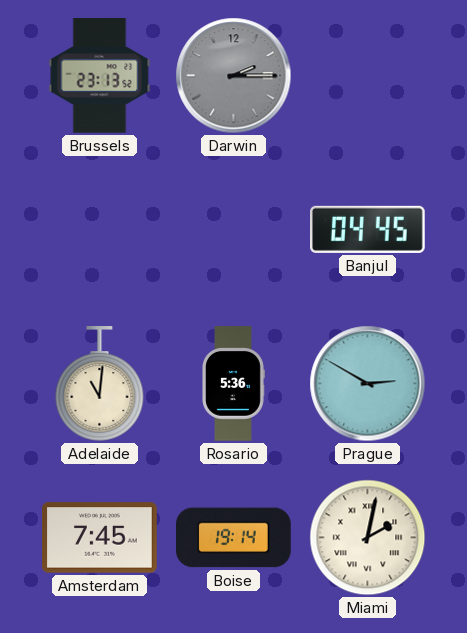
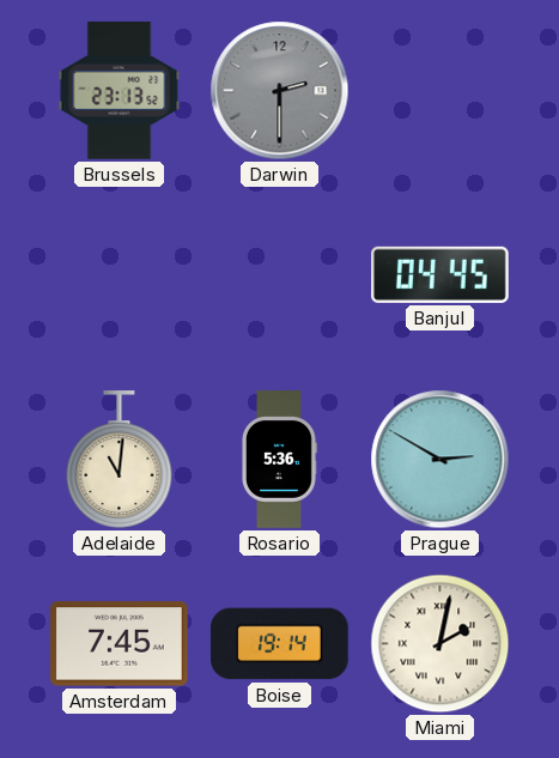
Darwin: 2:15 -> 2:30
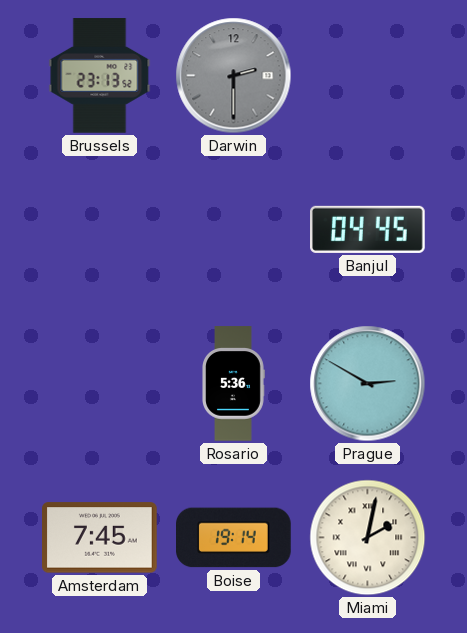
Adelaide: 11:01 -> none
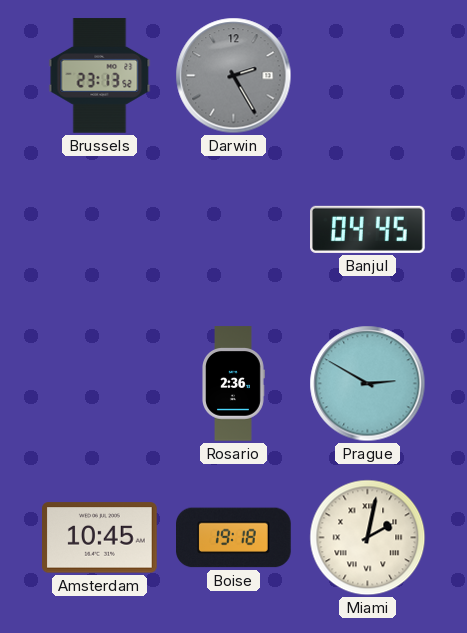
Darwin: 2:30 -> 2:25
Rosario: 5:36 -> 2:36
Amsterdam: 7:45 -> 10:45
Boise: 19:14 -> 19:18
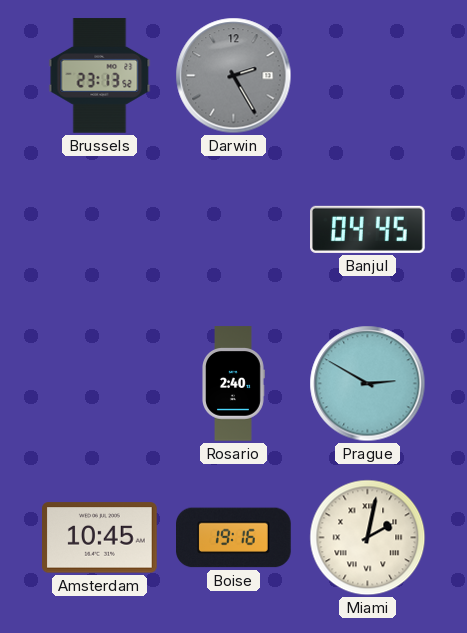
Rosario: 2:36 -> 2:40
Boise: 19:18 -> 19:16
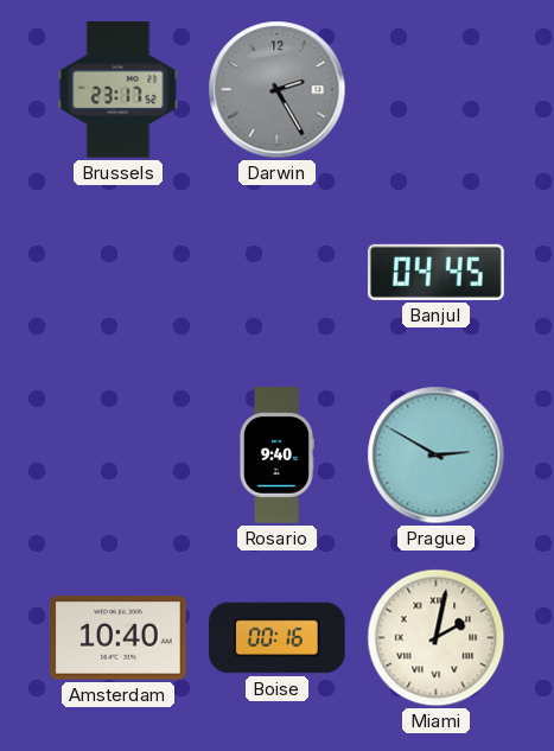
Brussels: 23:13 -> 23:17
Rosario: 2:40 -> 9:40
Amsterdam: 10:45 -> 10:40
Boise: 19:16 -> 00:16
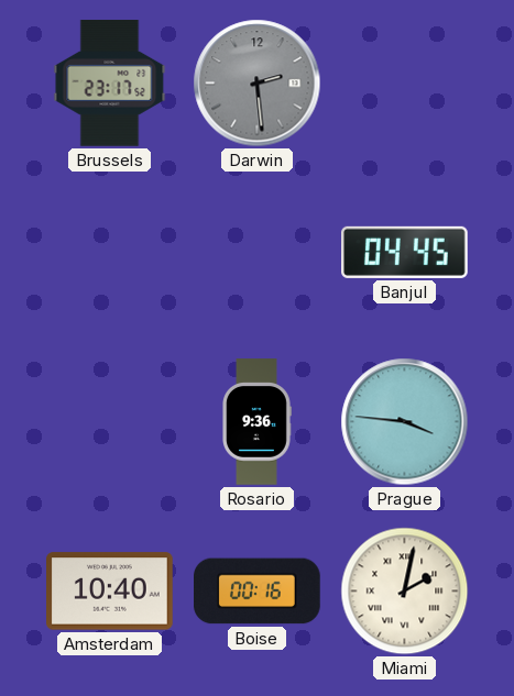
Darwin: 2:25 -> 2:29
Rosario: 9:40 -> 9:36
Prague: 2:50 -> 3:46
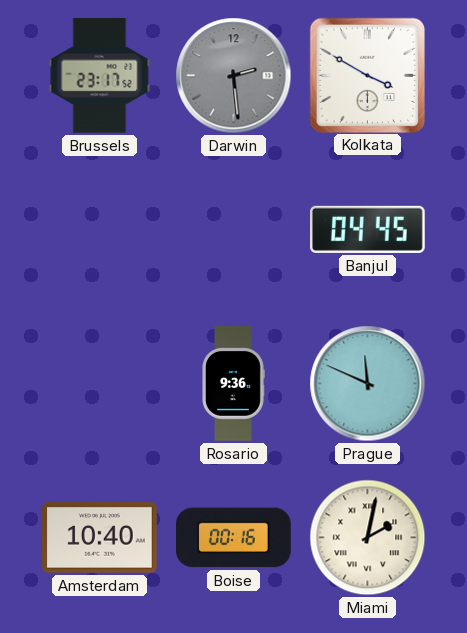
Kolkata: none -> 3:50
Prague: 3:46 -> 11:49
